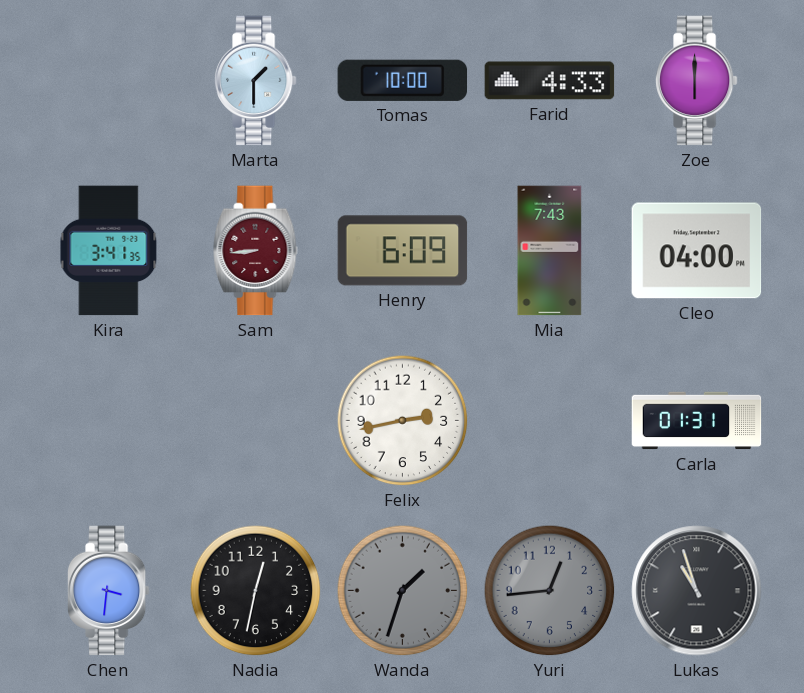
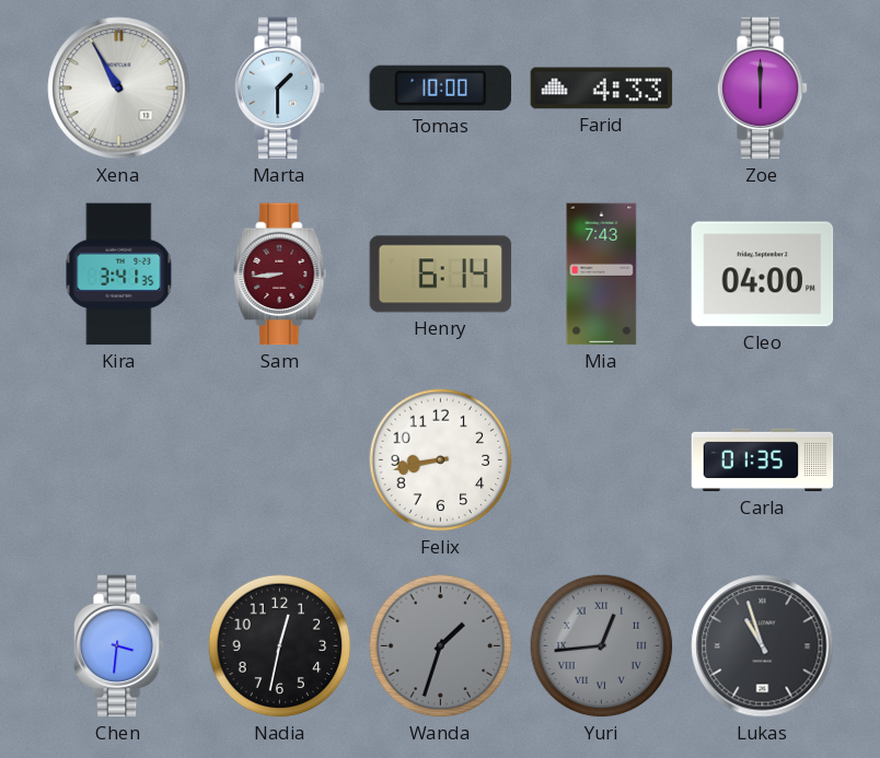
Xena: none -> 10:55
Henry: 6:09 -> 6:14
Felix: 2:43 -> 8:43
Carla: 01:31 -> 01:35
Yuri numerals: Arabic -> Roman
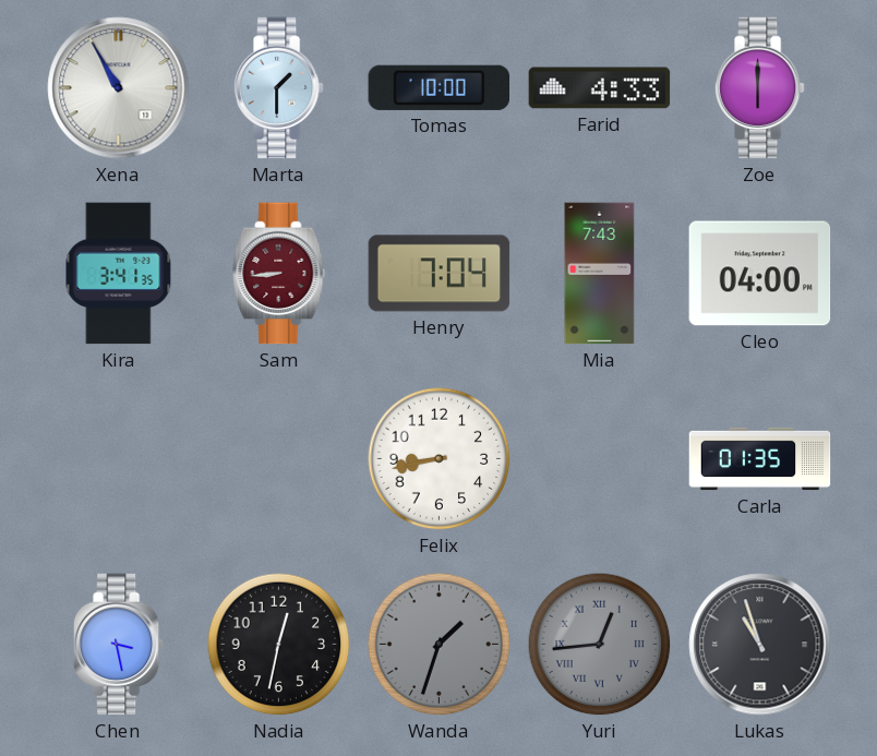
Henry: 6:14 -> 7:04
Chen: 3:31 -> 3:28
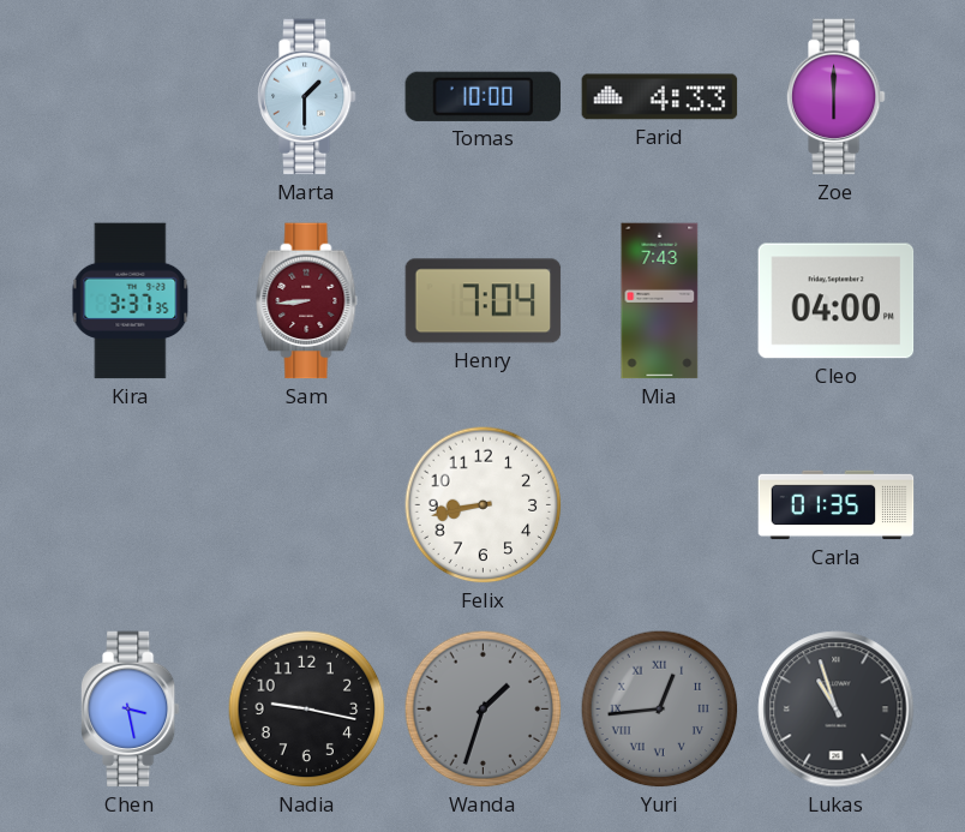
Xena: 10:55 -> none
Kira: 3:41 -> 3:37
Nadia: 12:32 -> 9:17
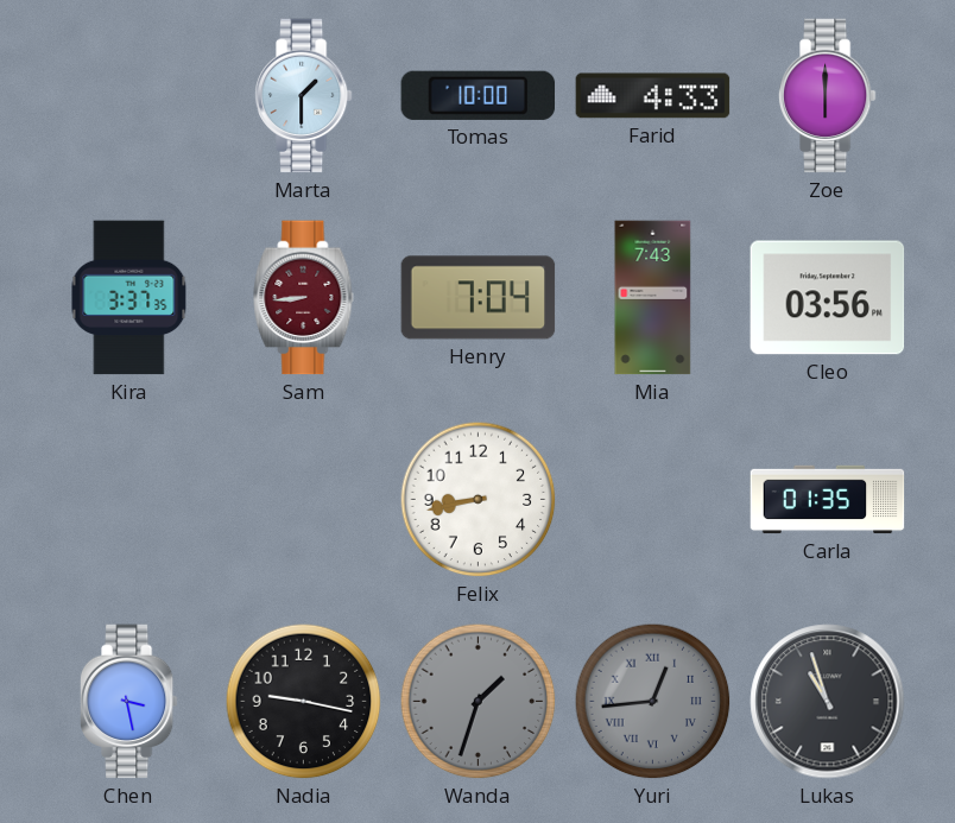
Cleo: 04:00 -> 03:56
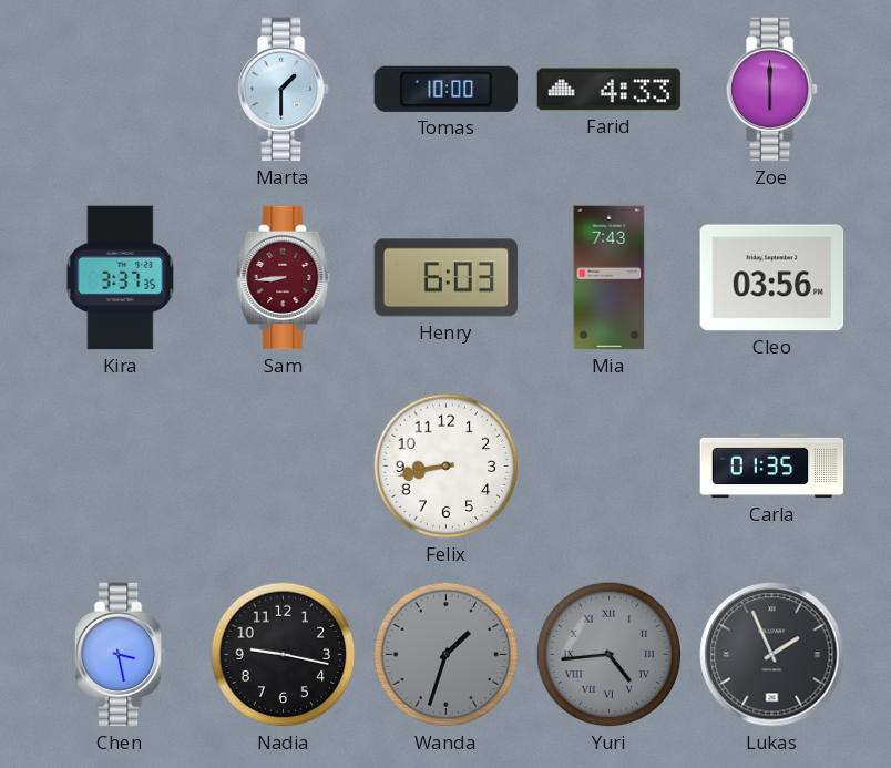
Henry: 7:04 -> 6:03
Yuri: 12:44 -> 4:44
Lukas: 10:57 -> 1:56
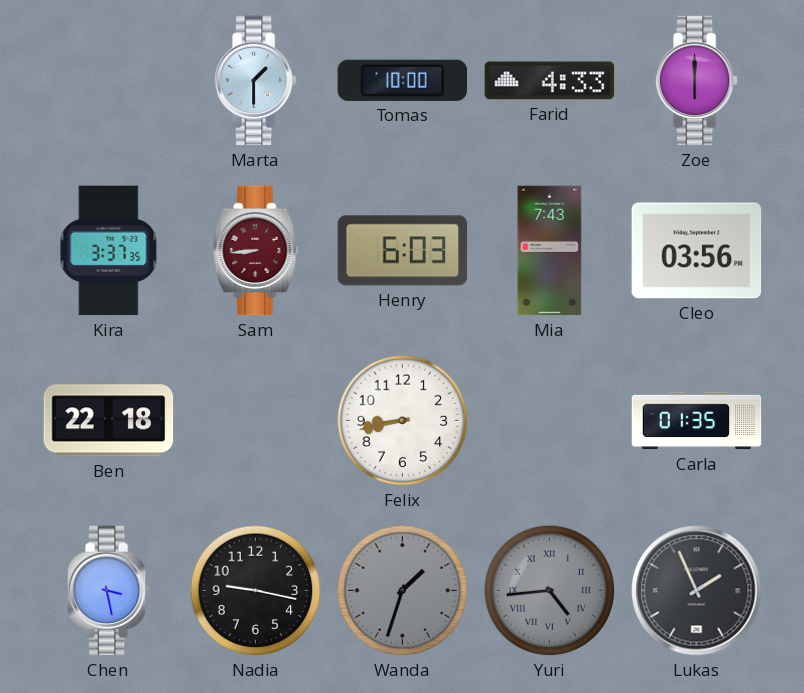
Ben: none -> 22:18
